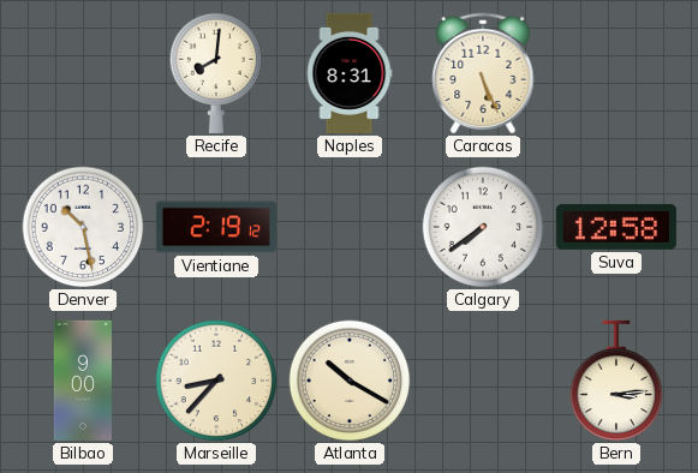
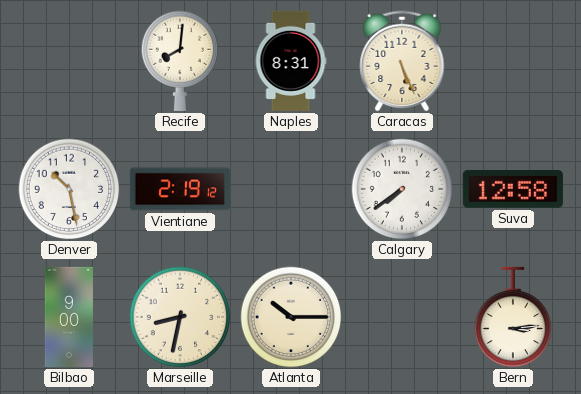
Marseille: 8:37 -> 8:32
Atlanta: 10:20 -> 10:15
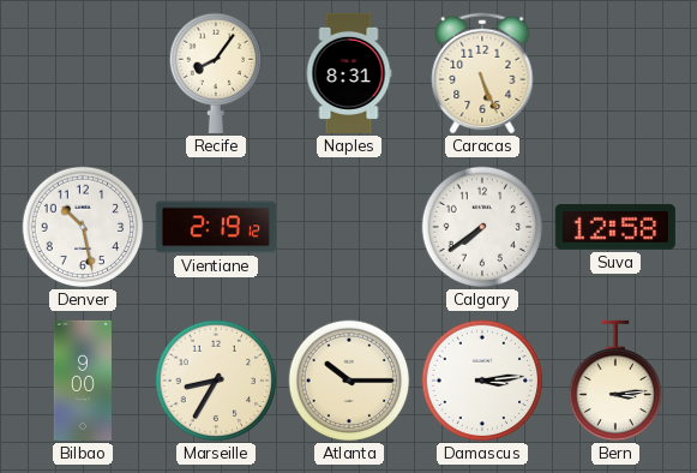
Recife: 8:01 -> 8:06
Marseille: 8:32 -> 8:35
Damascus: none -> 3:14
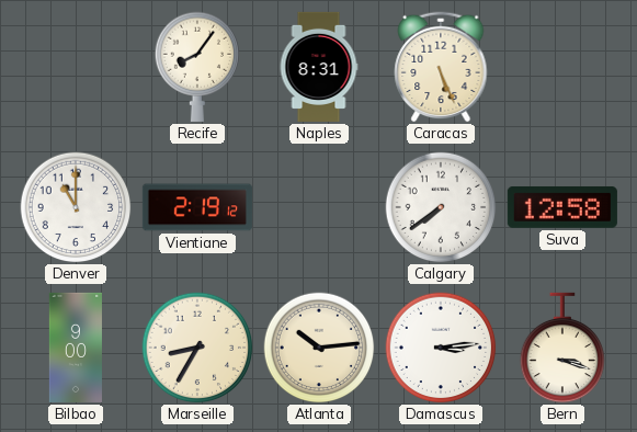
Denver: 10:28 -> 11:00
Atlanta: 10:15 -> 10:14
Bern: 3:14 -> 3:18
